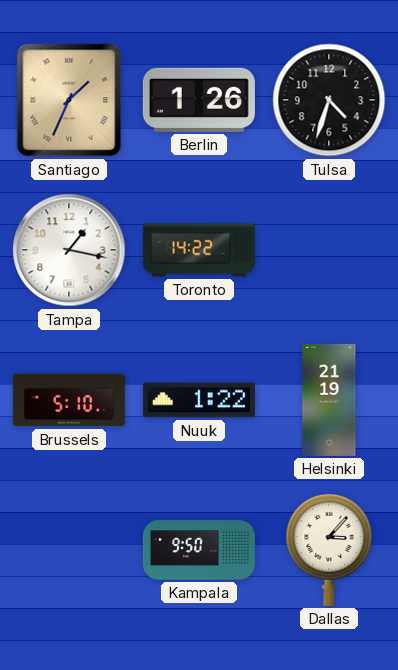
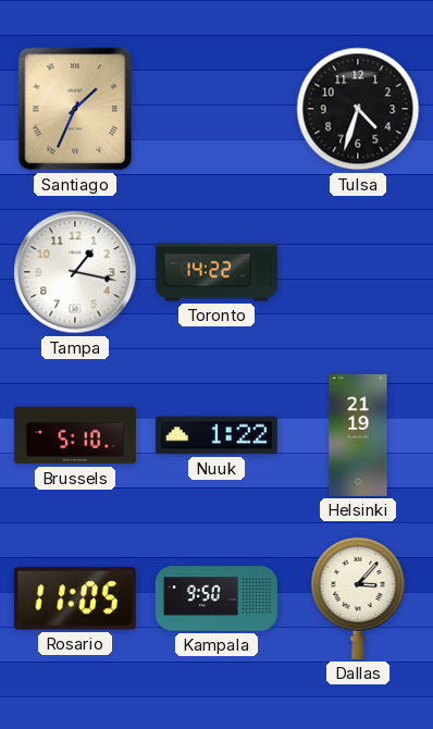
Berlin: 1:26 -> none
Rosario: none -> 11:05
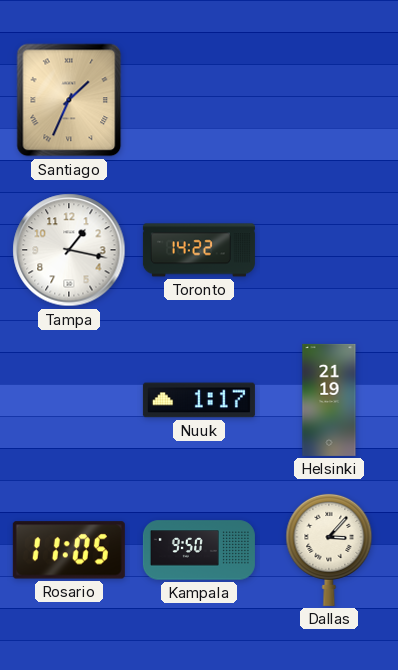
Tulsa: 4:33 -> none
Brussels: 5:10 -> none
Nuuk: 1:22 -> 1:17
